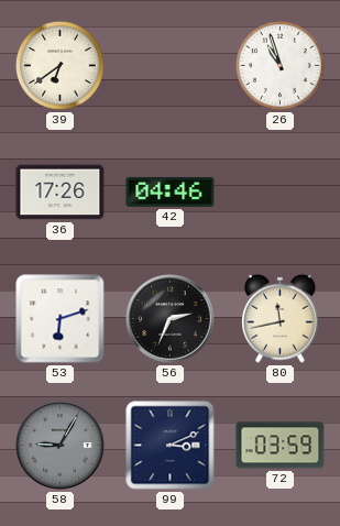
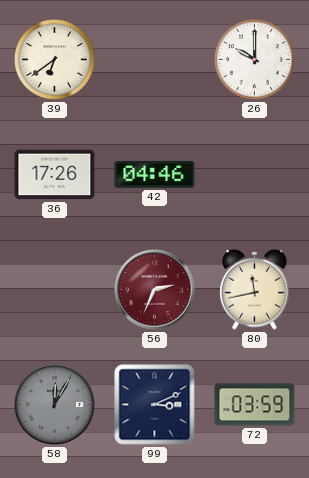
26: 10:57 -> 10:00
53: 6:12 -> none
56 dial: black -> burgundy
58: 9:05 -> 12:05
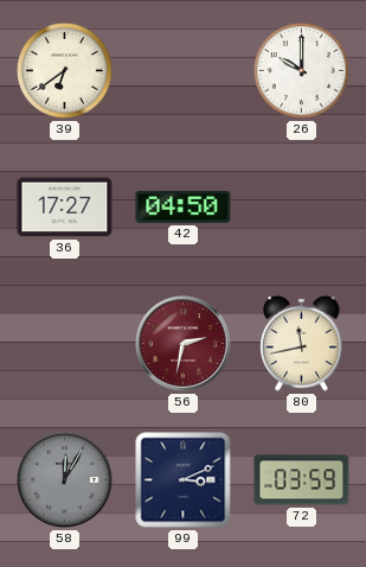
36: 17:26 -> 17:27
42: 04:46 -> 04:50
56: 2:34 -> 2:32
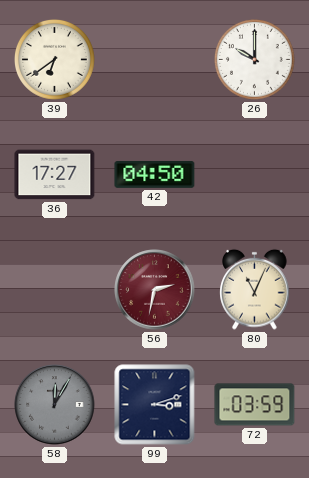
80: 11:43 -> 11:04
99: 3:11 -> 3:12
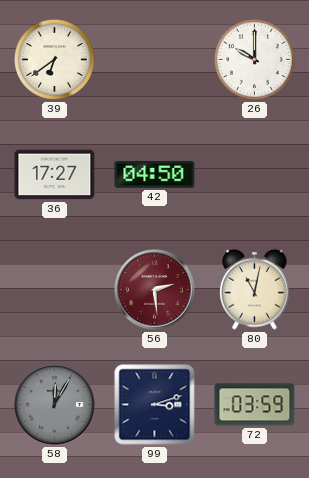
56: 2:32 -> 2:29
80: 11:04 -> 11:02
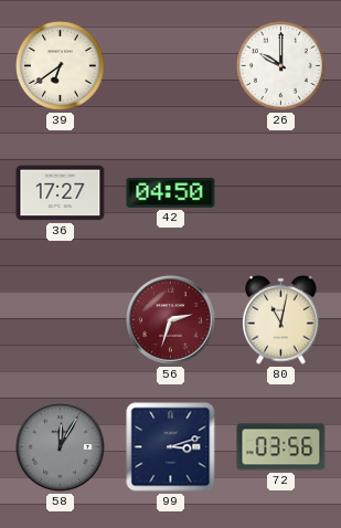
56: 2:29 -> 2:33
72: 03:59 -> 03:56
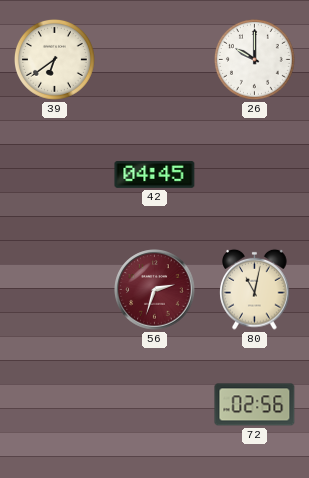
36: 17:27 -> none
42: 04:50 -> 04:45
58: 12:05 -> none
99: 3:12 -> none
72: 03:56 -> 02:56
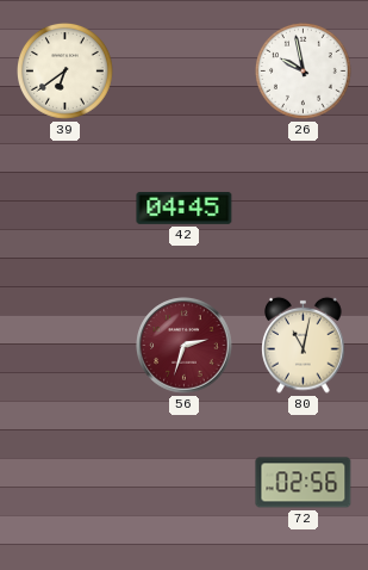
26: 10:00 -> 9:58
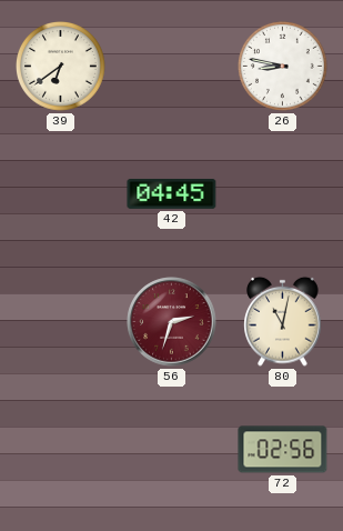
26: 9:58 -> 8:47
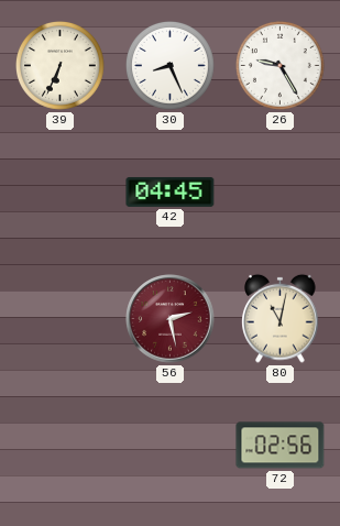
39: 6:39 -> 6:34
30: none -> 8:26
26: 8:47 -> 9:25
56: 2:33 -> 2:28
